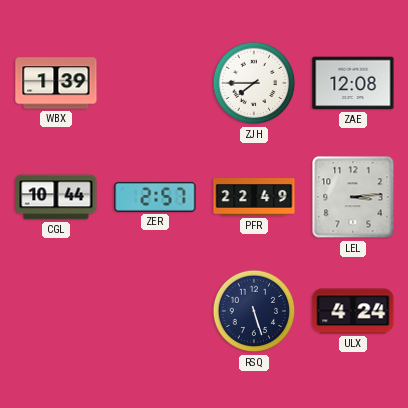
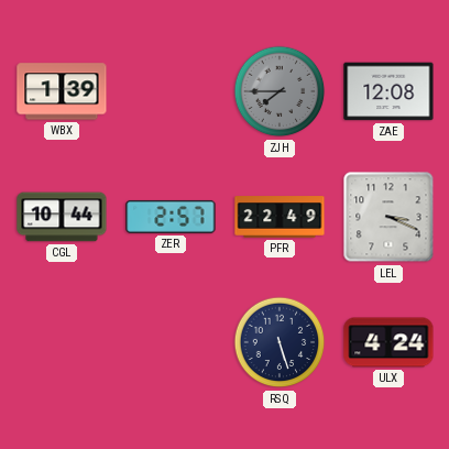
ZJH dial: white -> grey
LEL: 3:14 -> 3:19
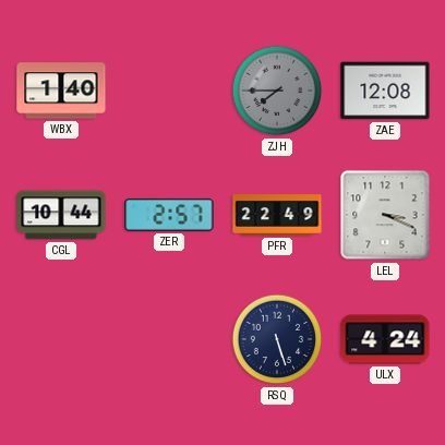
WBX: 1:39 -> 1:40
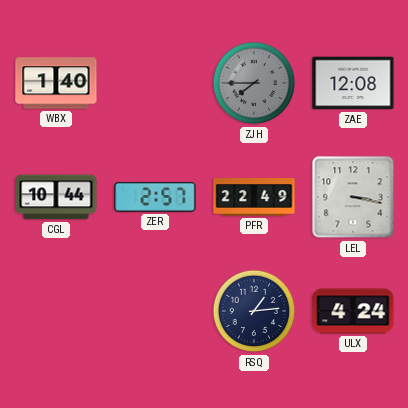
LEL: 3:19 -> 3:17
RSQ: 5:27 -> 1:14
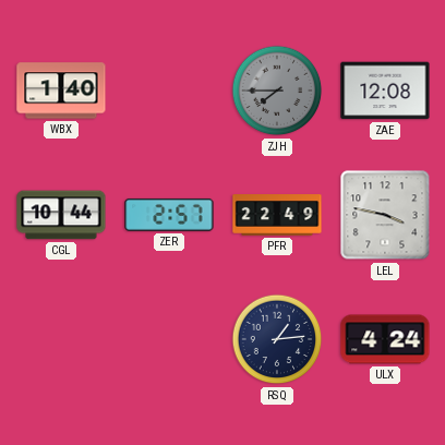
LEL: 3:17 -> 3:47
